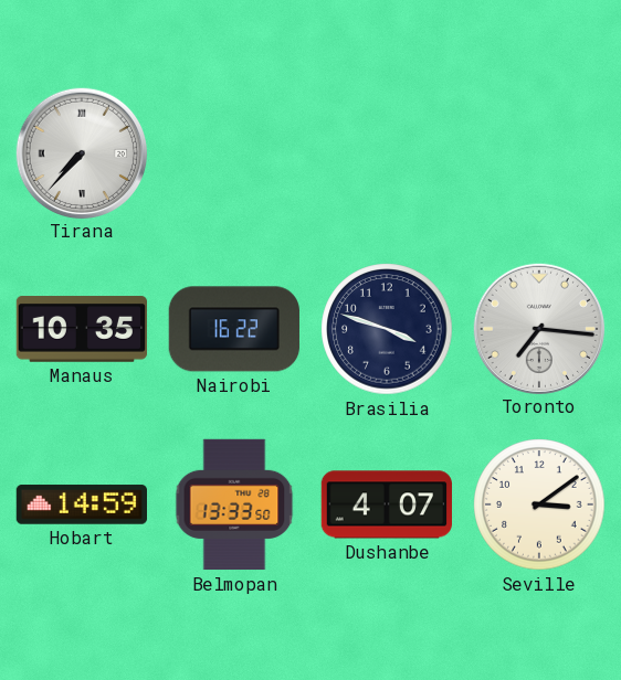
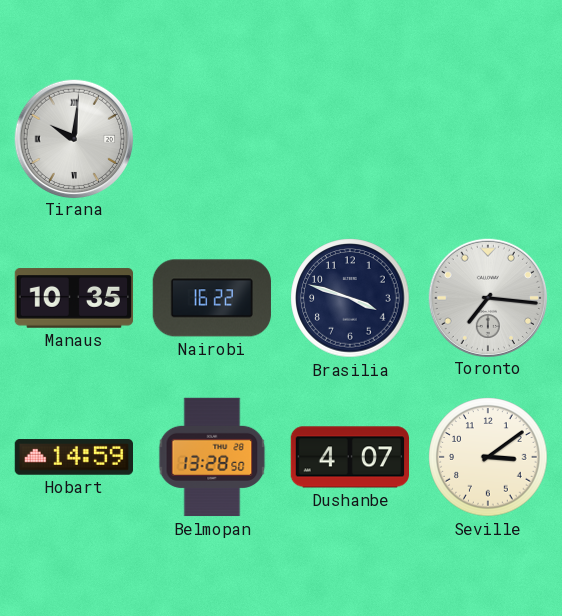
Tirana: 7:37 -> 10:01
Belmopan: 13:33 -> 13:28
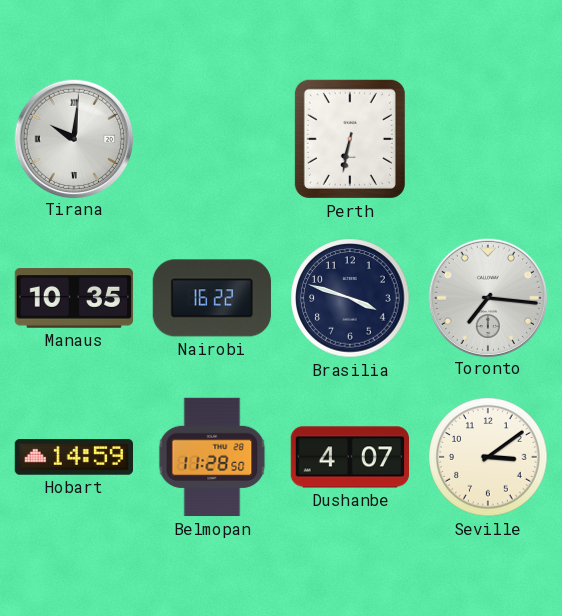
Perth: none -> 6:32
Belmopan: 13:28 -> 11:28
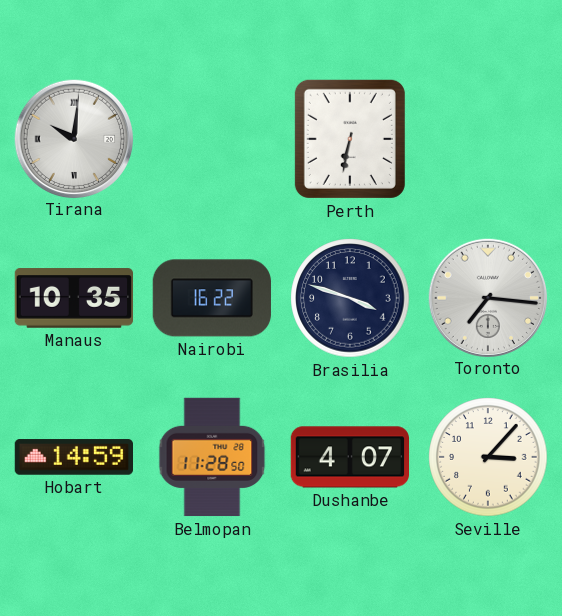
Seville: 3:09 -> 3:07
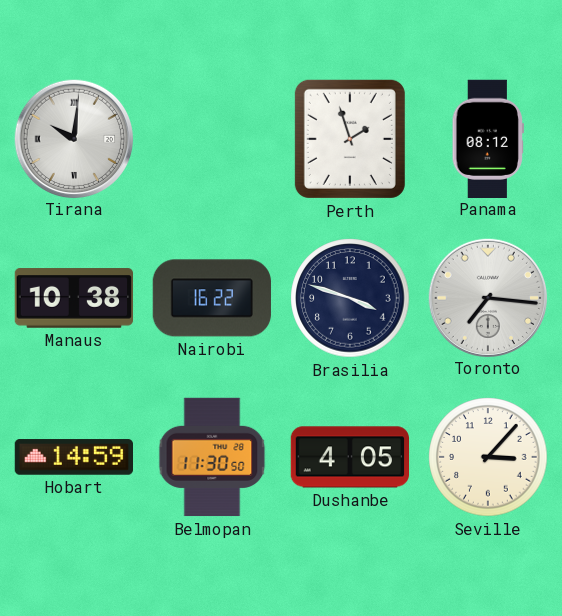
Perth: 6:32 -> 1:57
Panama: none -> 08:12
Manaus: 10:35 -> 10:38
Belmopan: 11:28 -> 11:30
Dushanbe: 4:07 -> 4:05
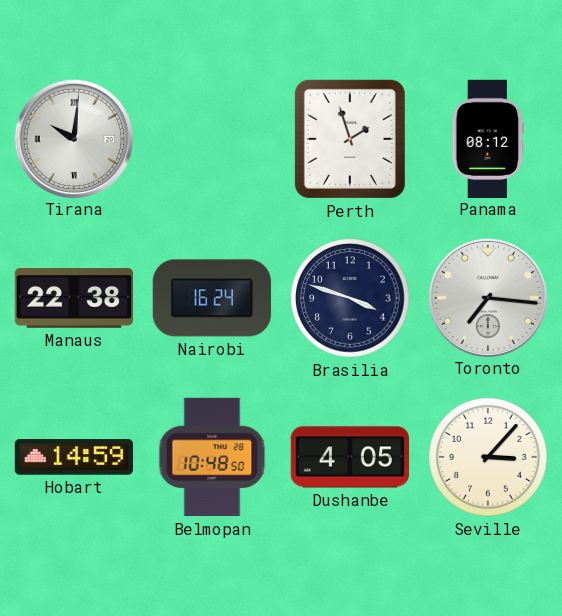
Manaus: 10:38 -> 22:38
Nairobi: 16:22 -> 16:24
Belmopan: 11:30 -> 10:48
